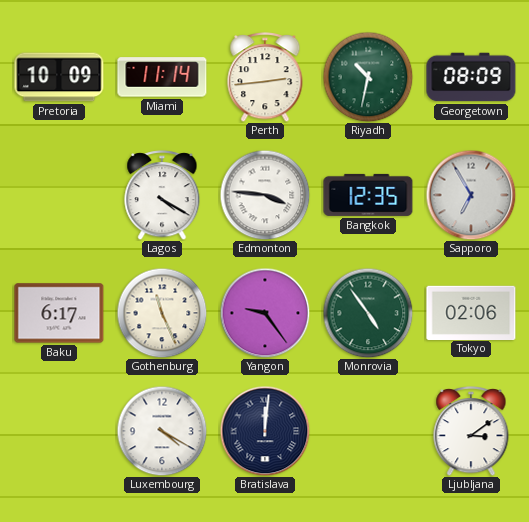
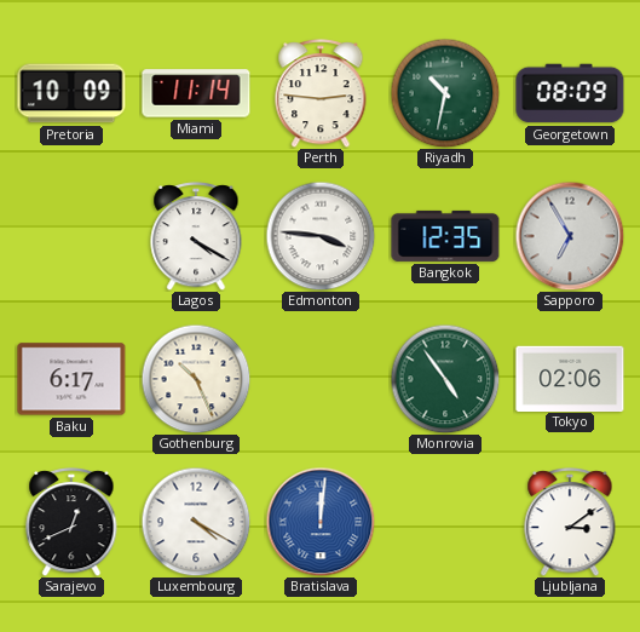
Perth: 2:44 -> 2:46
Gothenburg: 11:26 -> 10:26
Yangon: 9:24 -> none
Sarajevo: none -> 12:41
Bratislava dial: navy -> blue
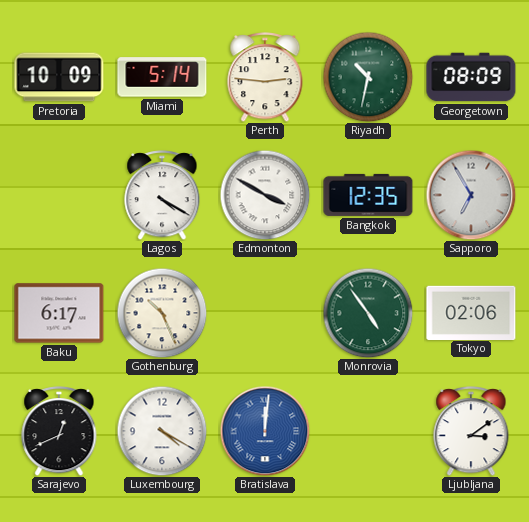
Miami: 11:14 -> 5:14
Edmonton: 3:46 -> 3:50
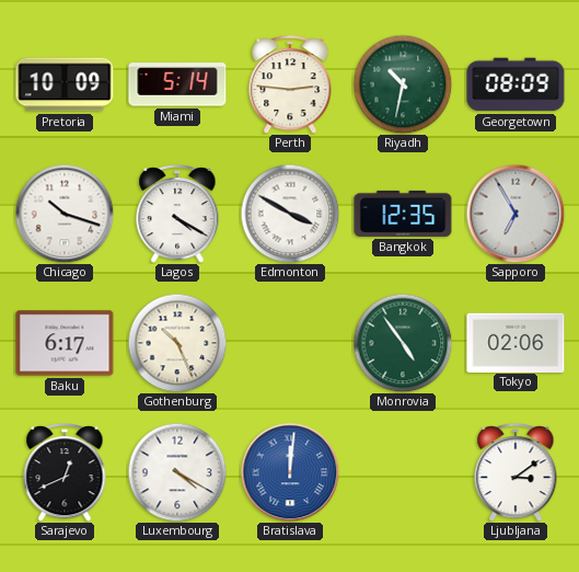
Chicago: none -> 10:18
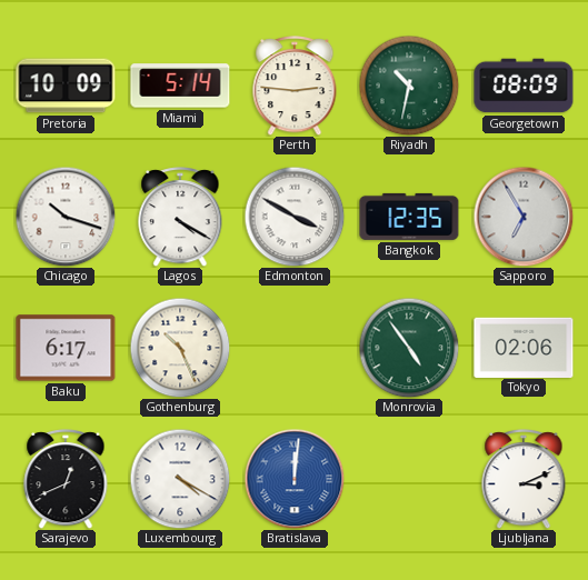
Ljubljana: 3:09 -> 3:11
